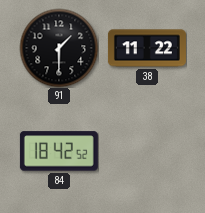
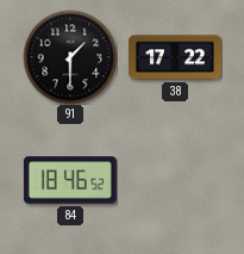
38: 11:22 -> 17:22
84: 18:42 -> 18:46
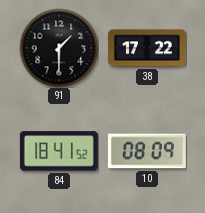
84: 18:46 -> 18:41
10: none -> 08:09
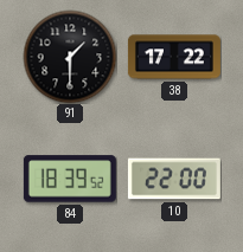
84: 18:41 -> 18:39
10: 08:09 -> 22:00
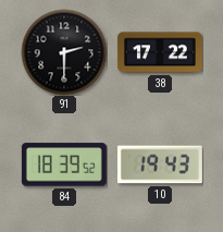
91: 1:30 -> 2:30
10: 22:00 -> 19:43
